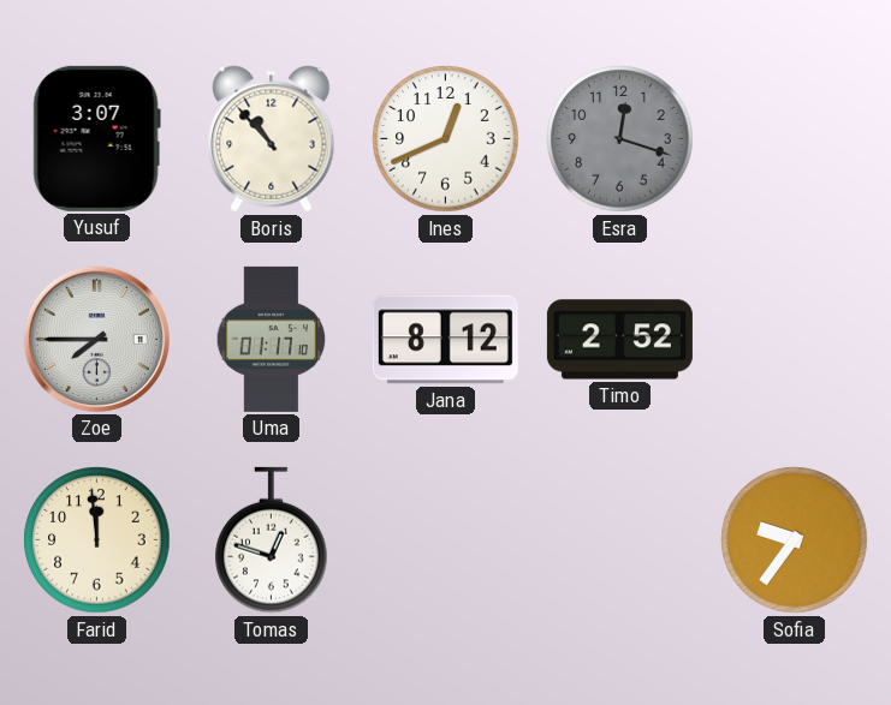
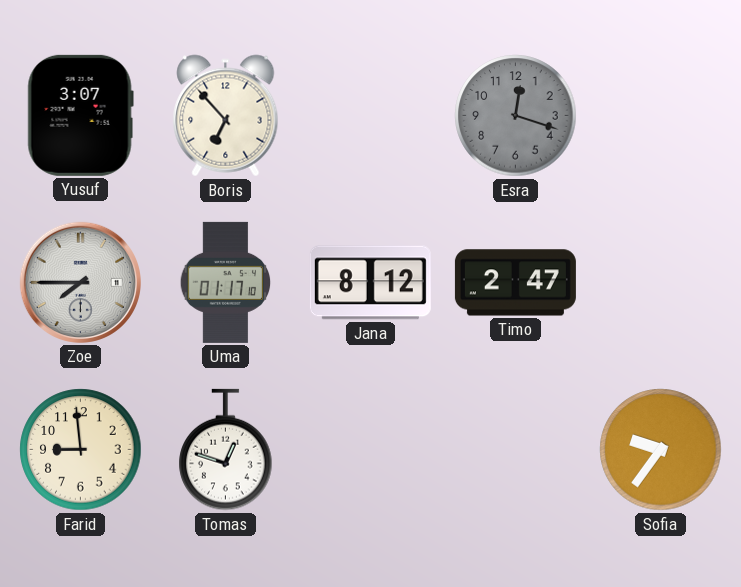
Boris: 10:53 -> 6:53
Ines: 12:41 -> none
Timo: 2:52 -> 2:47
Farid: 11:59 -> 8:59
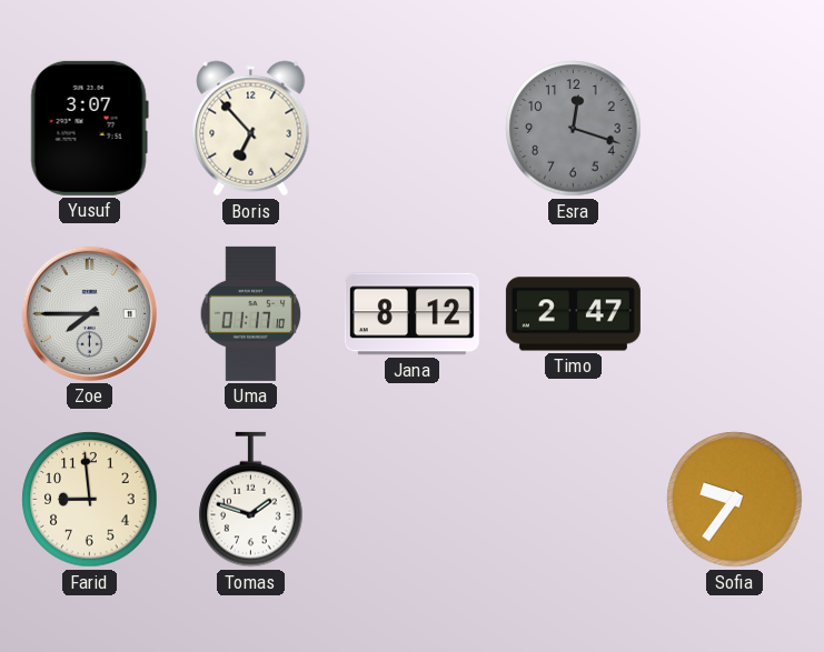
Tomas: 12:48 -> 1:48
